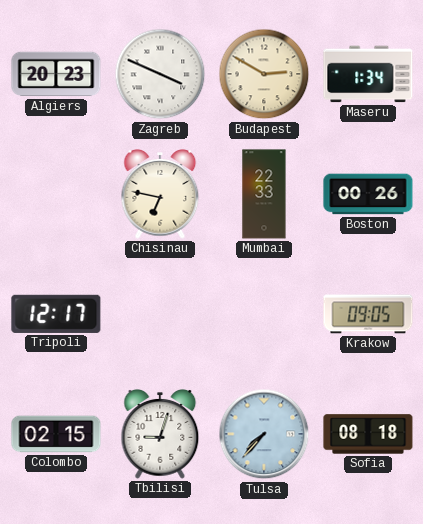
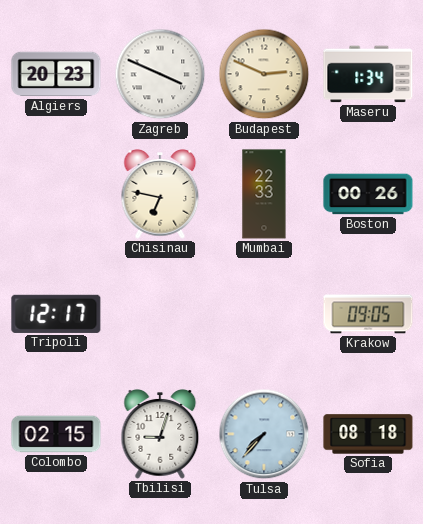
Budapest: 2:50 -> 2:49
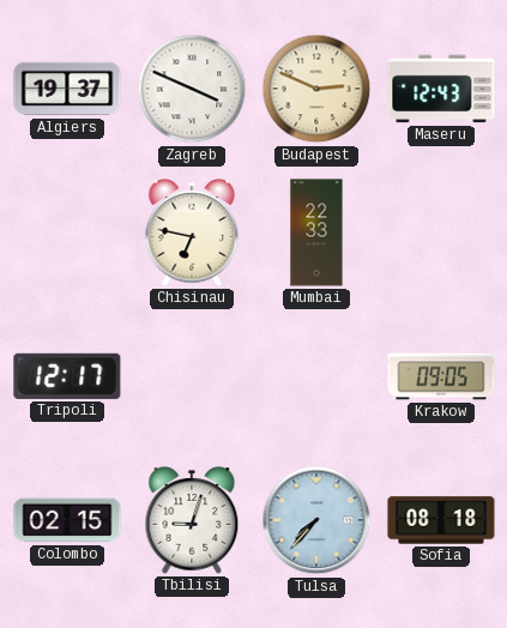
Algiers: 20:23 -> 19:37
Maseru: 1:34 -> 12:43
Boston: 00:26 -> none
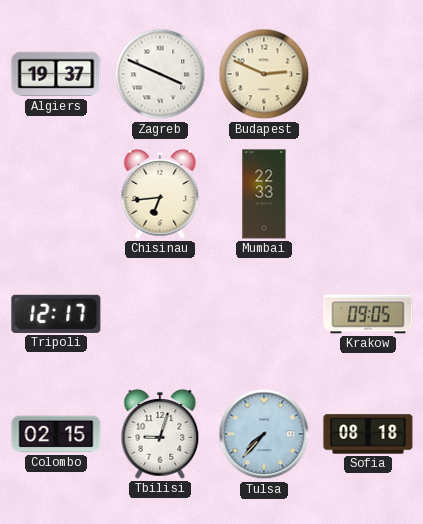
Maseru: 12:43 -> none
Chisinau: 6:47 -> 6:44
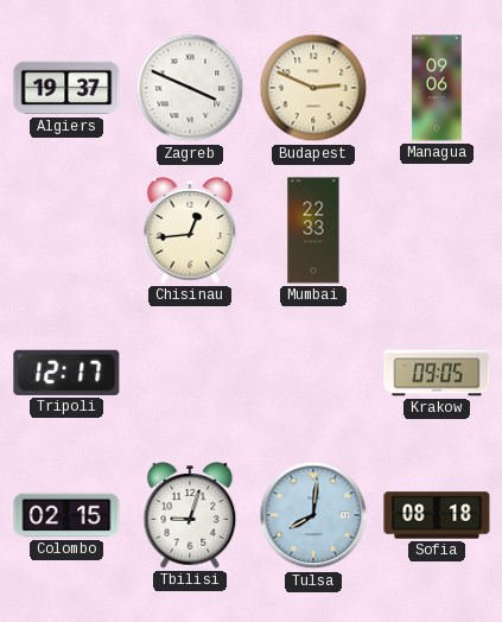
Managua: none -> 09:06
Chisinau: 6:44 -> 12:44
Tulsa: 7:37 -> 8:01
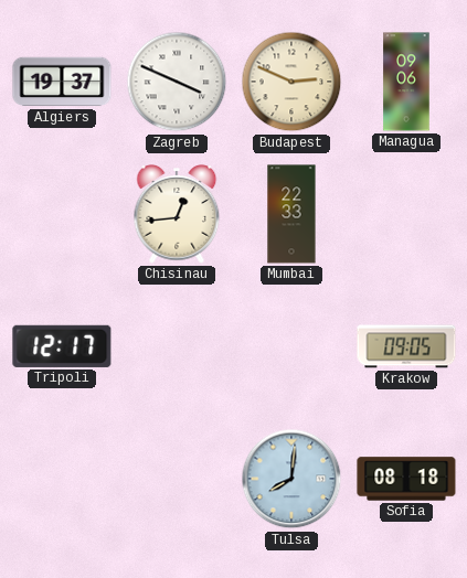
Colombo: 02:15 -> none
Tbilisi: 9:03 -> none
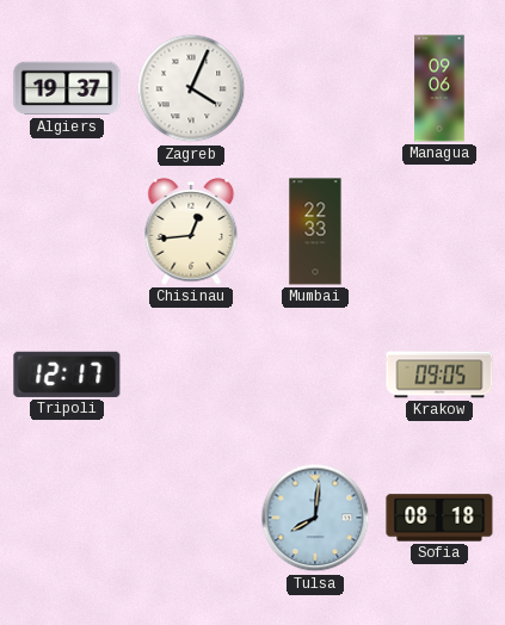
Zagreb: 3:49 -> 4:04
Budapest: 2:49 -> none
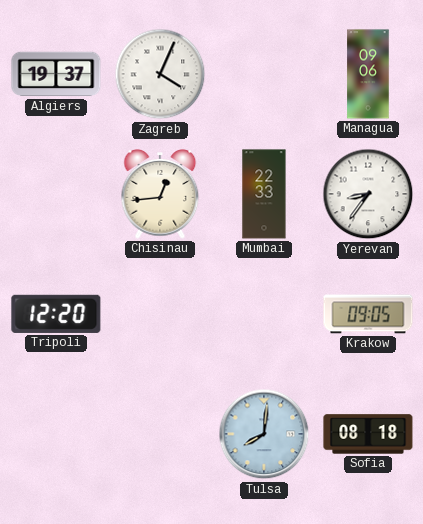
Yerevan: none -> 8:36
Tripoli: 12:17 -> 12:20
